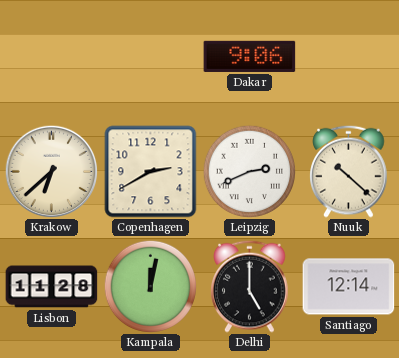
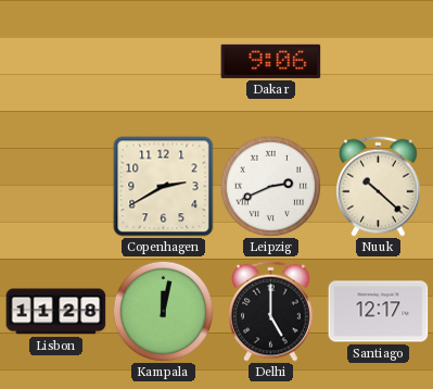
Krakow: 6:38 -> none
Santiago: 12:14 -> 12:17
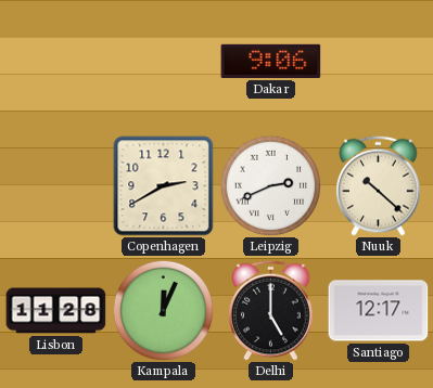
Kampala: 12:02 -> 12:04
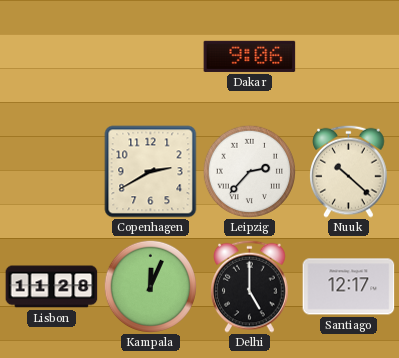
Leipzig: 2:41 -> 2:37
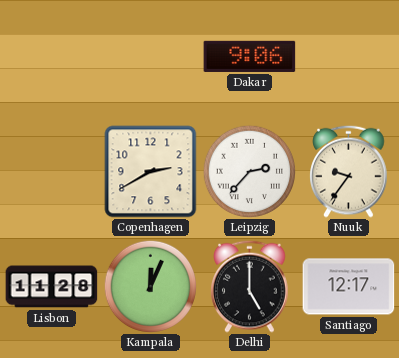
Nuuk: 10:22 -> 9:36
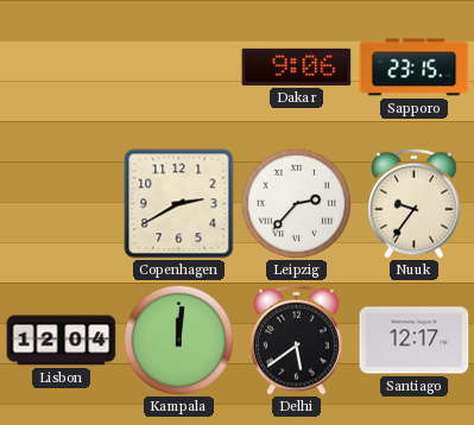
Sapporo: none -> 23:15
Lisbon: 11:28 -> 12:04
Kampala: 12:04 -> 12:01
Delhi: 5:00 -> 5:39
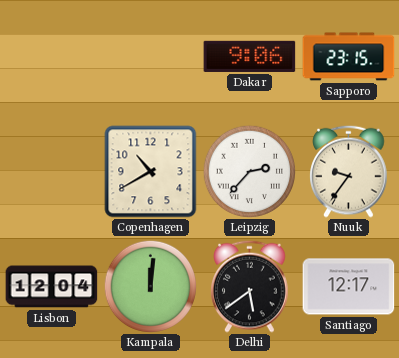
Copenhagen: 2:40 -> 10:40
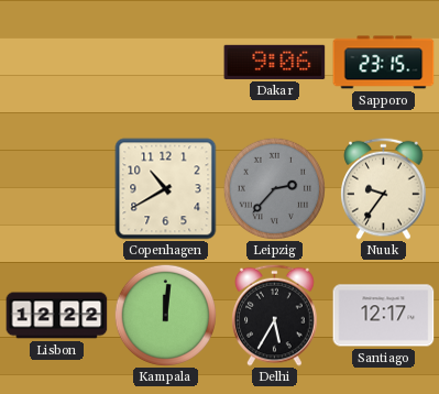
Leipzig dial: white -> grey
Lisbon: 12:04 -> 12:22
Delhi: 5:39 -> 5:35
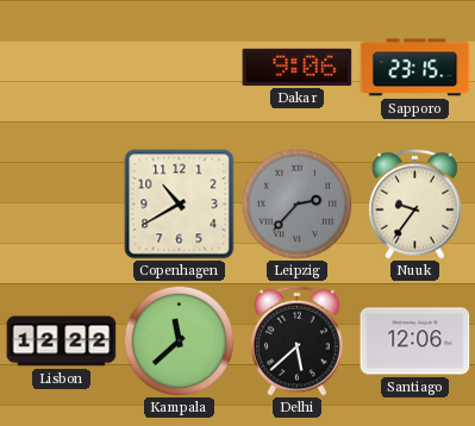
Kampala: 12:01 -> 11:38
Delhi: 5:35 -> 5:38
Santiago: 12:17 -> 12:06
